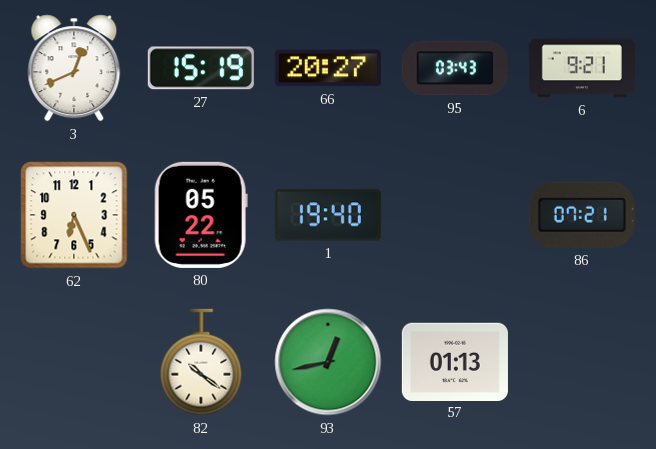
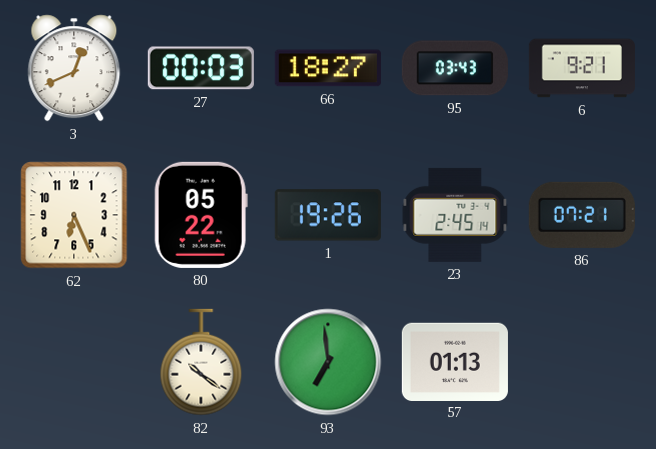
27: 15:19 -> 00:03
66: 20:27 -> 18:27
1: 19:40 -> 19:26
23: none -> 2:45
93: 12:43 -> 6:59
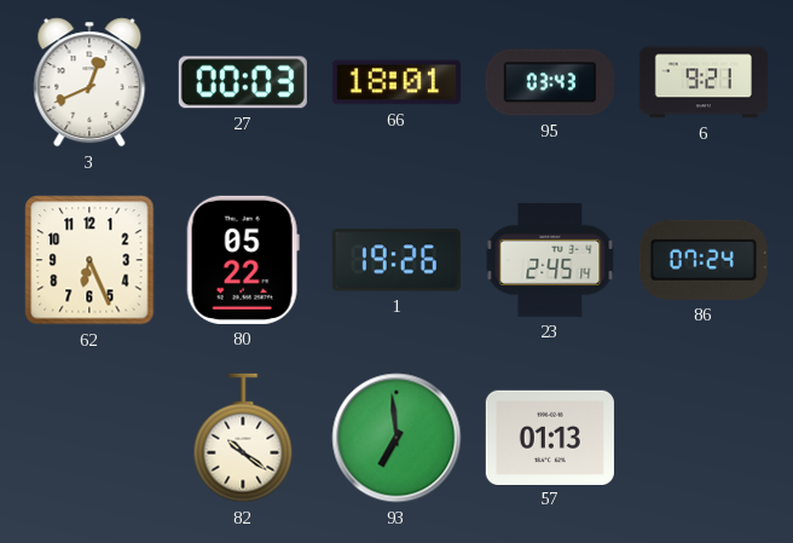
66: 18:27 -> 18:01
86: 07:21 -> 07:24
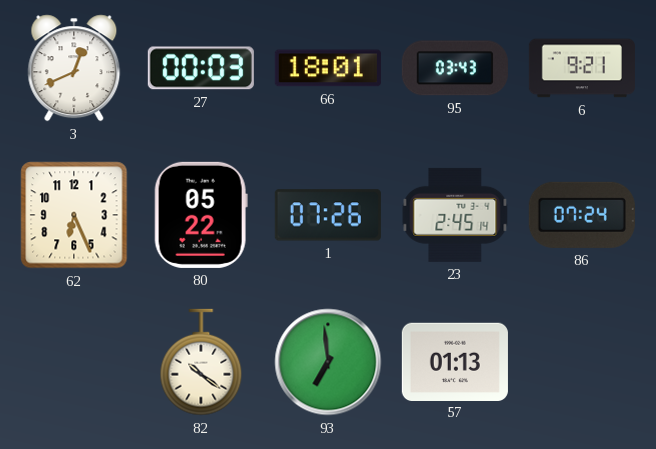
1: 19:26 -> 07:26
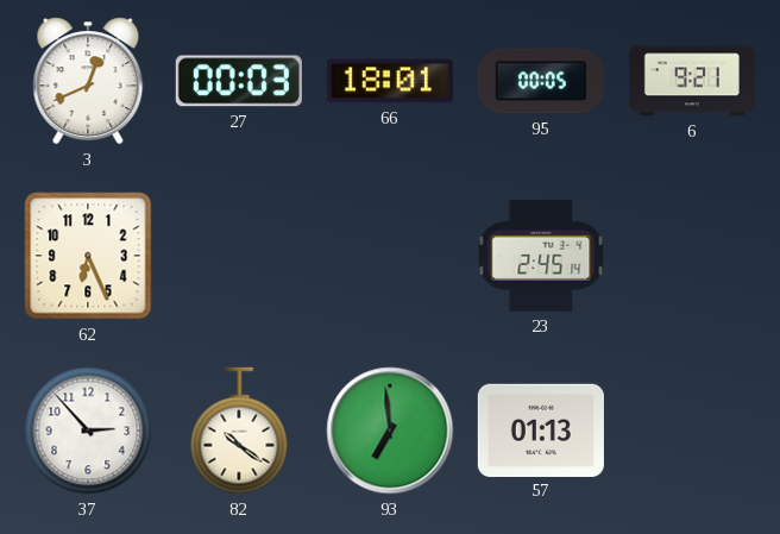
95: 03:43 -> 00:05
80: 05:22 -> none
1: 07:26 -> none
86: 07:24 -> none
37: none -> 2:53
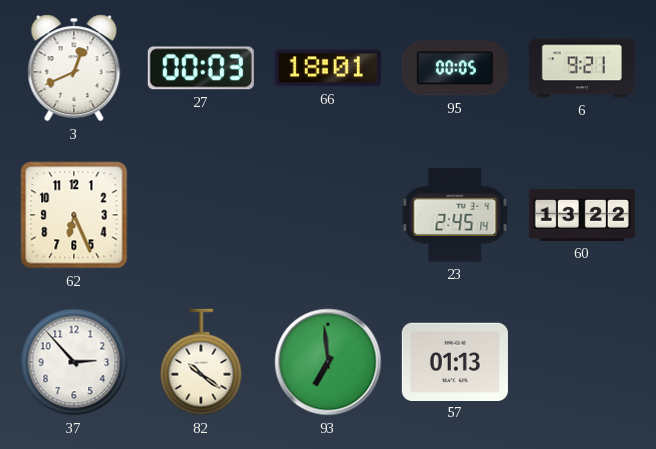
60: none -> 13:22
